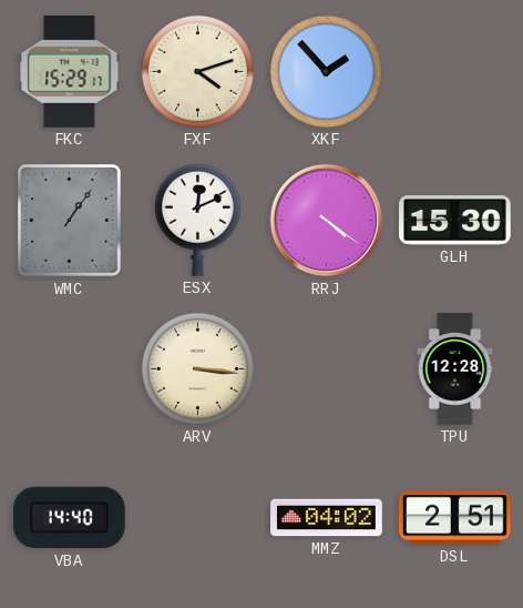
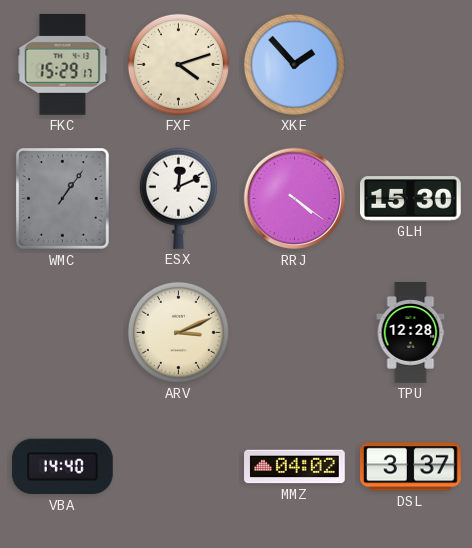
ARV: 3:16 -> 3:11
DSL: 2:51 -> 3:37
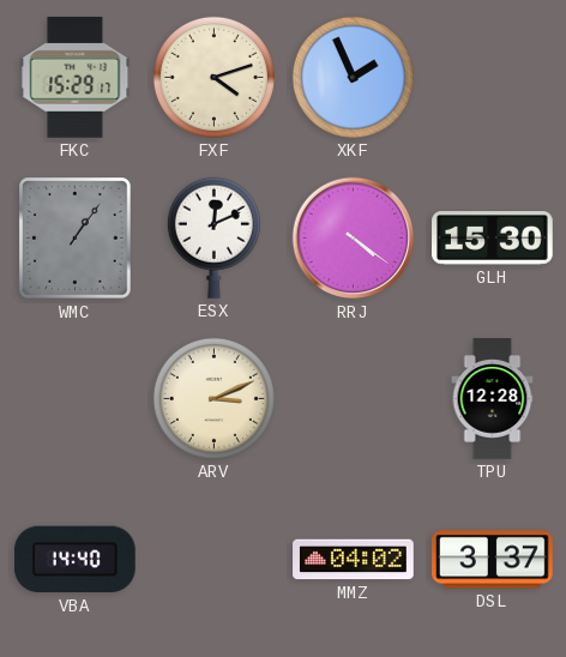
XKF: 1:53 -> 1:56
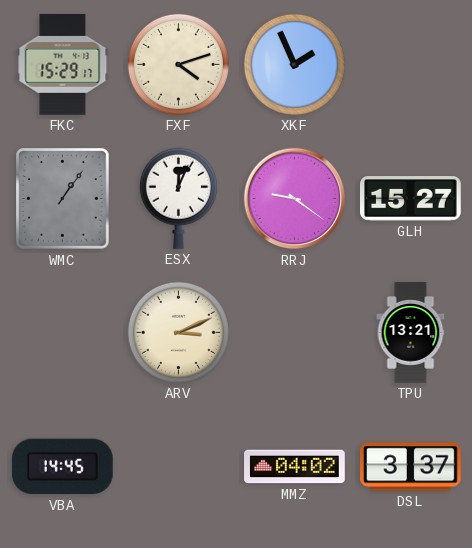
ESX: 12:11 -> 12:04
RRJ: 4:21 -> 9:21
GLH: 15:30 -> 15:27
TPU: 12:28 -> 13:21
VBA: 14:40 -> 14:45
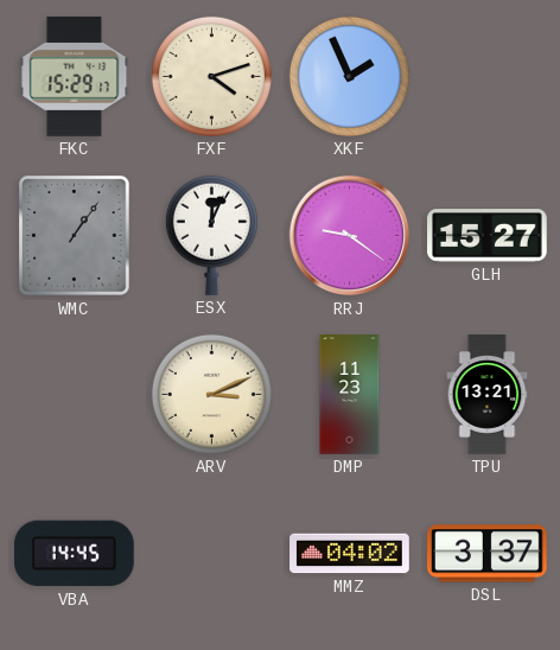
DMP: none -> 11:23
